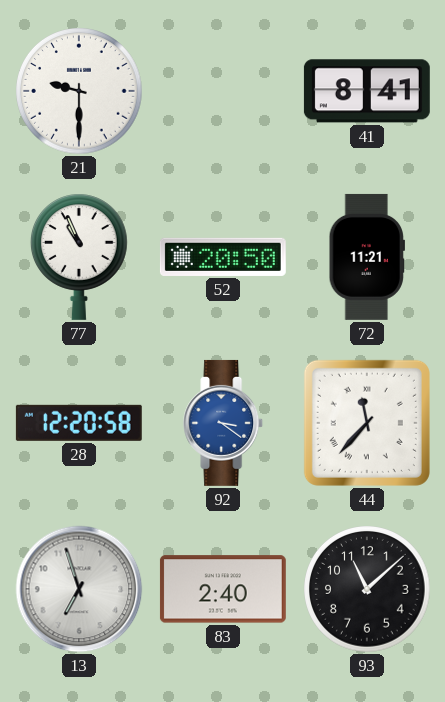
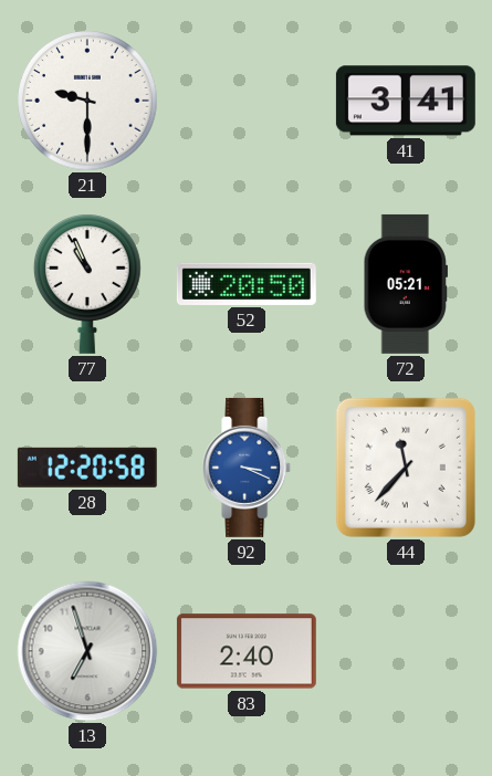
41: 8:41 -> 3:41
72: 11:21 -> 05:21
92: 3:21 -> 3:19
93: 11:08 -> none
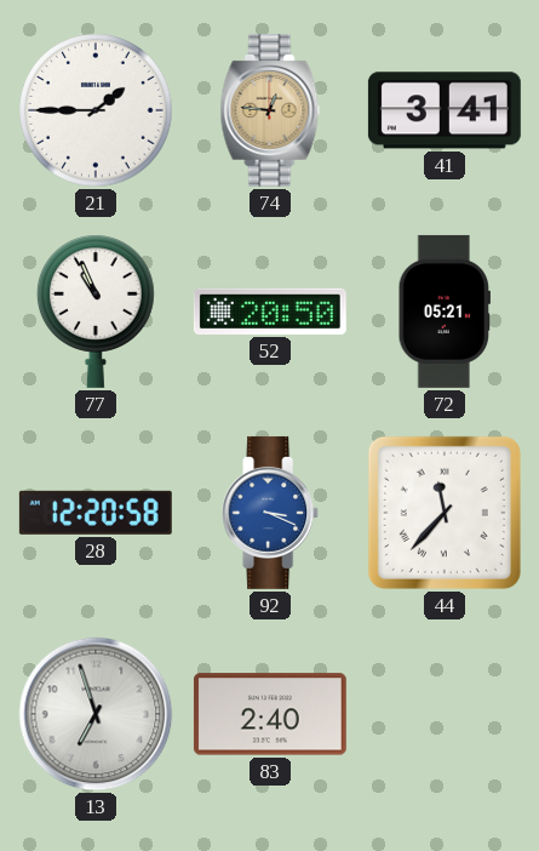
21: 9:30 -> 1:45
74: none -> 12:46
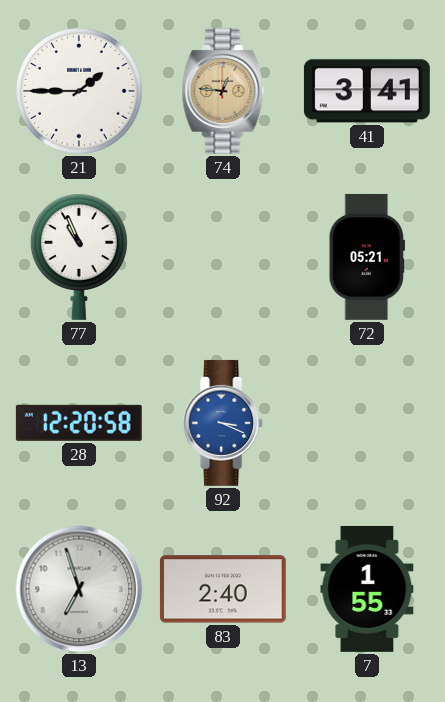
52: 20:50 -> none
44: 11:37 -> none
7: none -> 1:55
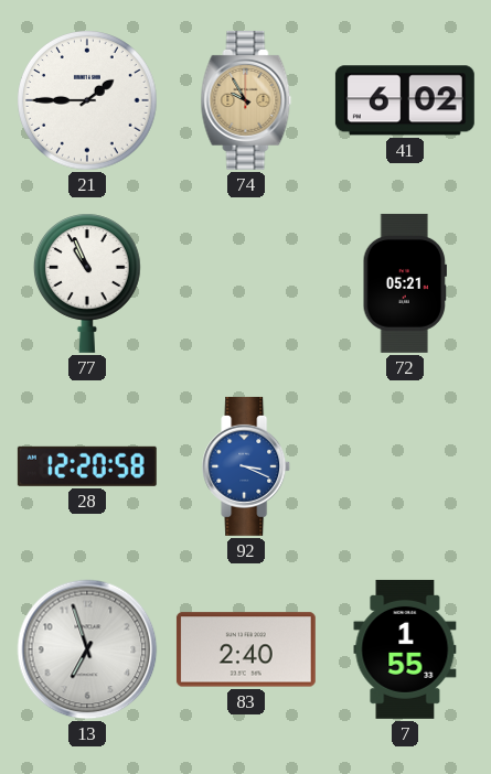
74: 12:46 -> 9:55
41: 3:41 -> 6:02
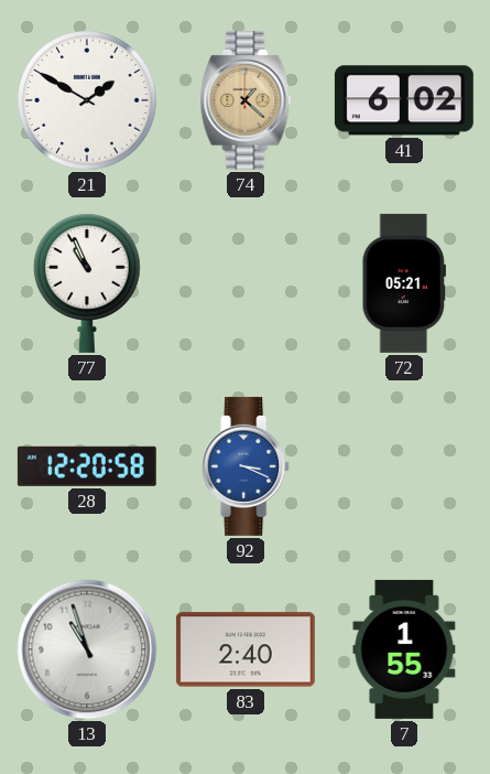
21: 1:45 -> 1:50
74: 9:55 -> 1:22
13: 6:57 -> 10:57
